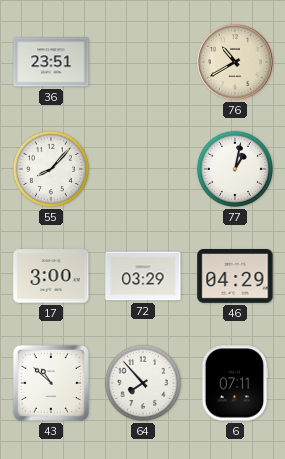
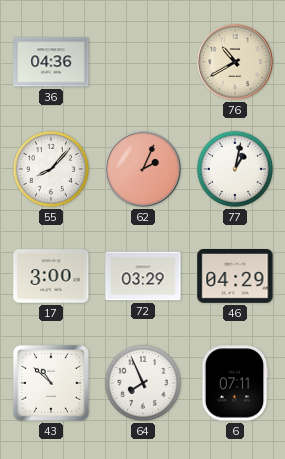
36: 23:51 -> 04:36
62: none -> 2:04
64: 7:53 -> 7:56
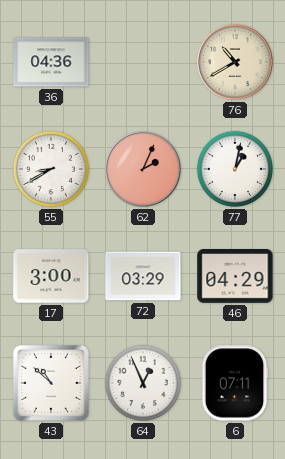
55: 8:07 -> 8:40
64: 7:56 -> 12:56
